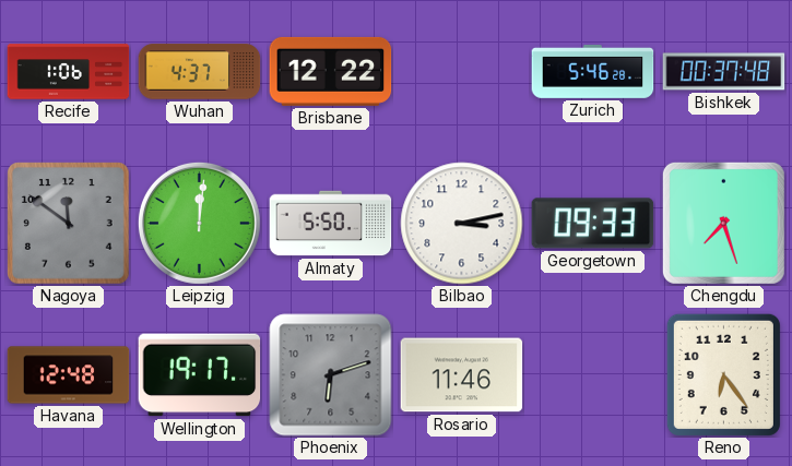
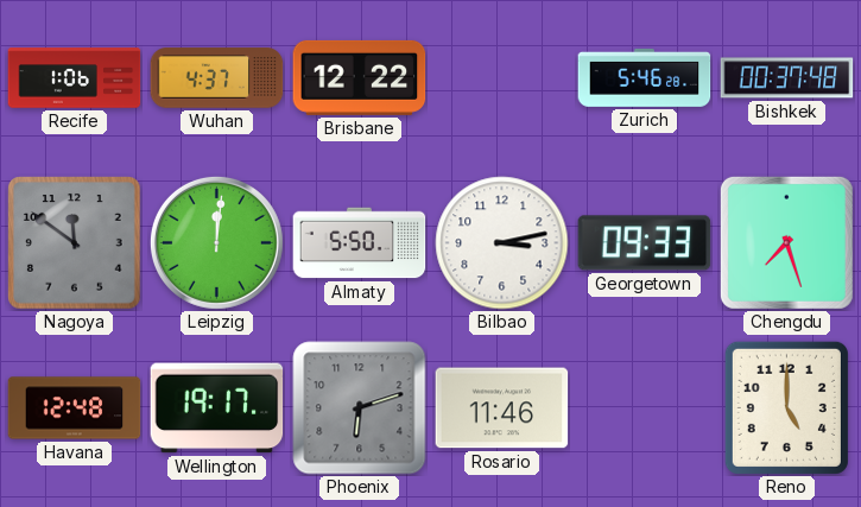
Reno: 6:24 -> 5:00
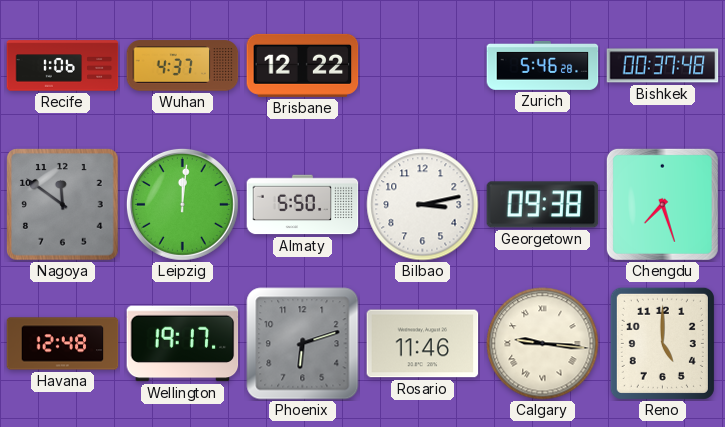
Georgetown: 09:33 -> 09:38
Calgary: none -> 9:16
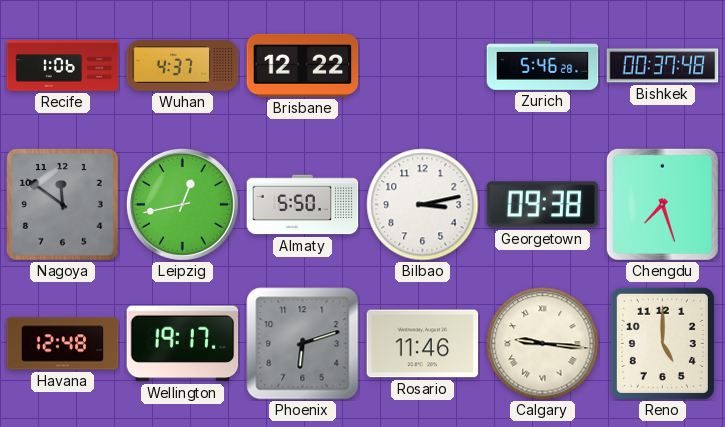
Leipzig: 12:01 -> 12:43
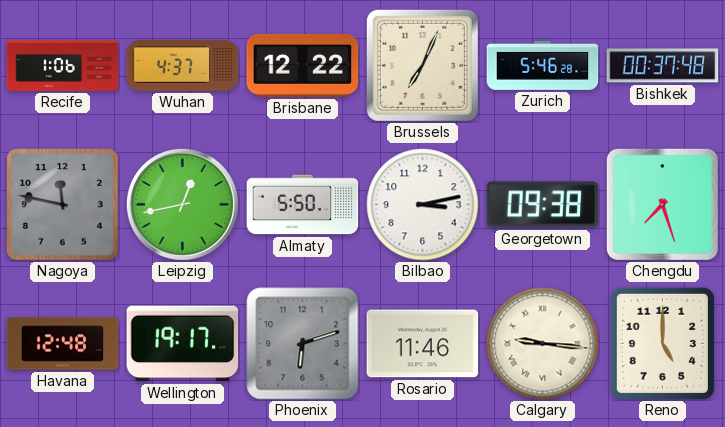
Brussels: none -> 7:04
Nagoya: 11:51 -> 11:47
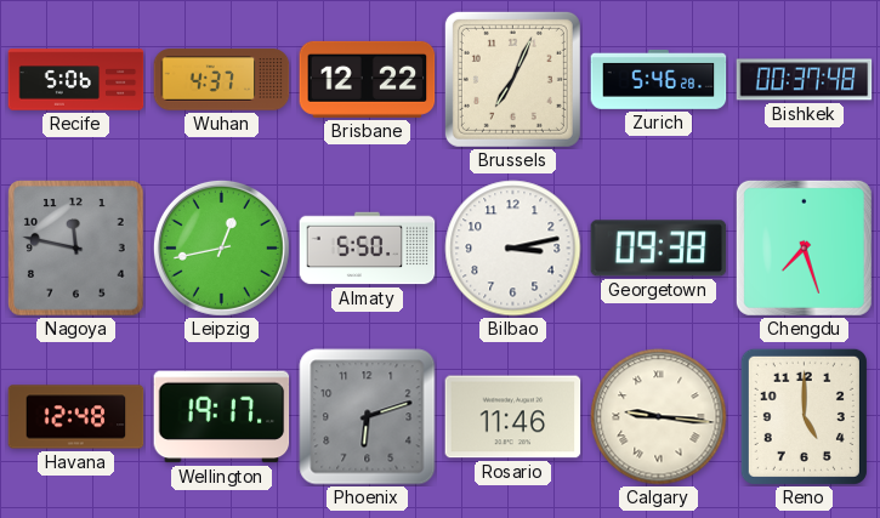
Recife: 1:06 -> 5:06
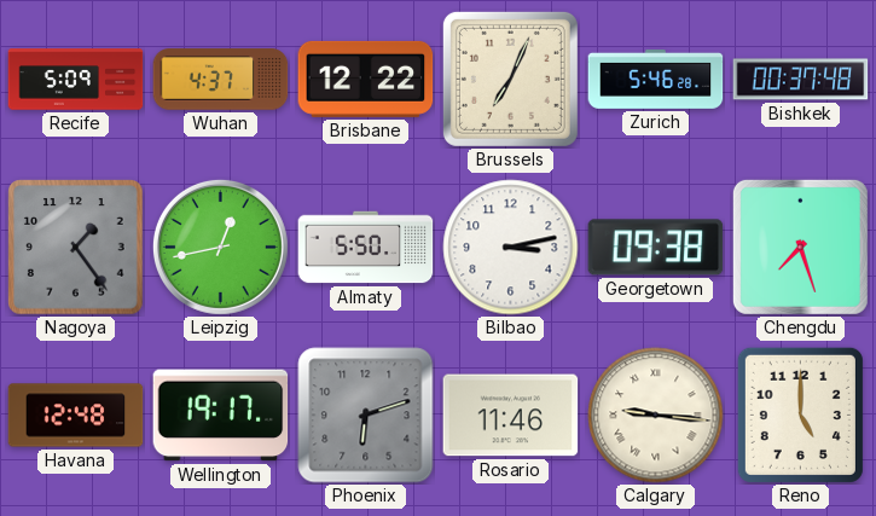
Recife: 5:06 -> 5:09
Nagoya: 11:47 -> 1:24
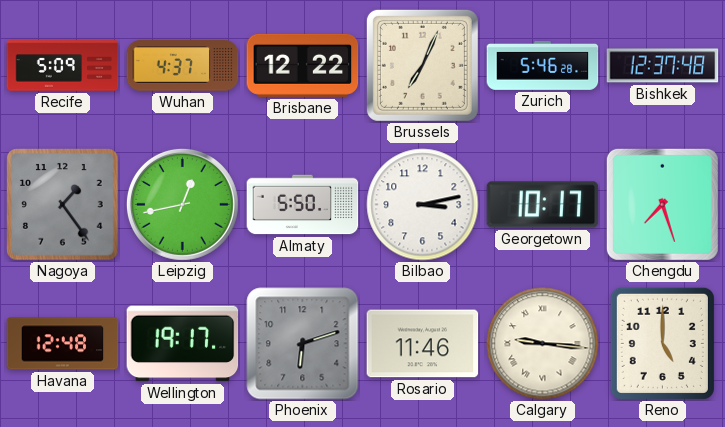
Bishkek: 00:37 -> 12:37
Georgetown: 09:38 -> 10:17
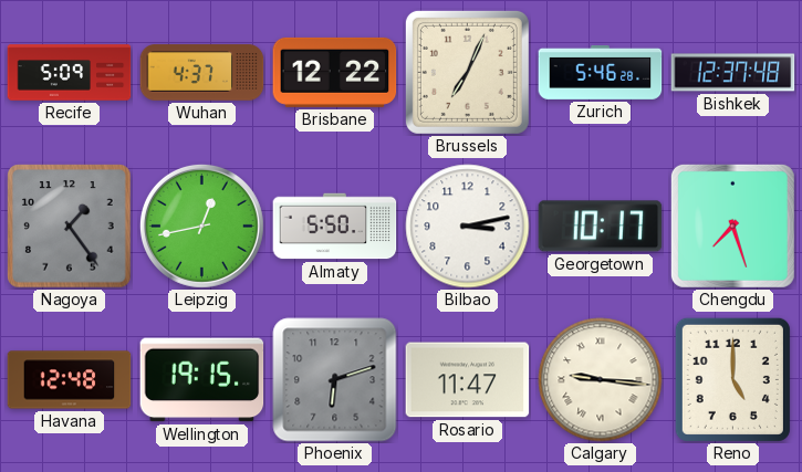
Wellington: 19:17 -> 19:15
Rosario: 11:46 -> 11:47
